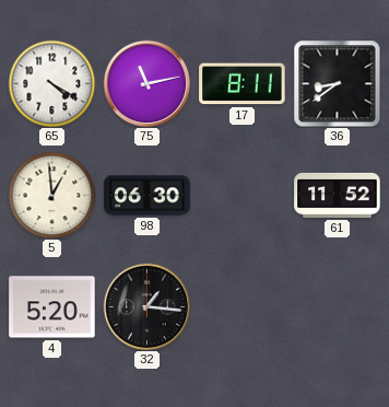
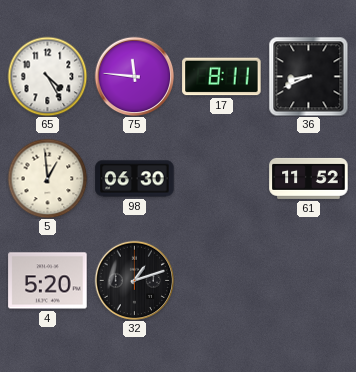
65: 4:20 -> 4:25
75: 11:13 -> 11:46
36: 8:39 -> 8:41
32: 1:16 -> 1:12
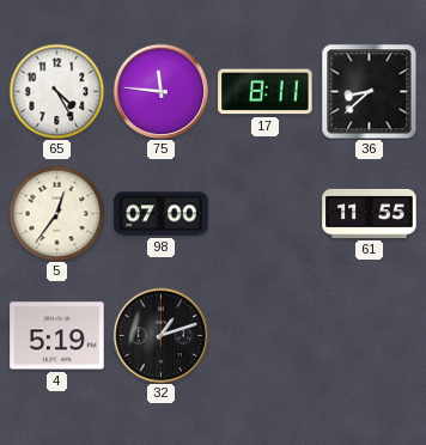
36: 8:41 -> 8:38
5: 12:59 -> 12:36
98: 06:30 -> 07:00
61: 11:52 -> 11:55
4: 5:20 -> 5:19
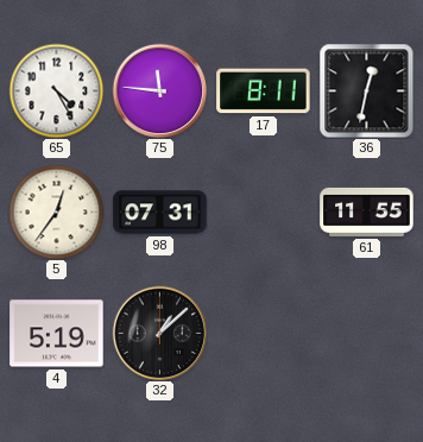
36: 8:38 -> 12:32
98: 07:00 -> 07:31
32: 1:12 -> 1:08
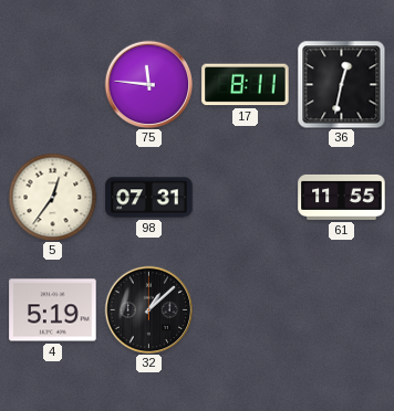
65: 4:25 -> none
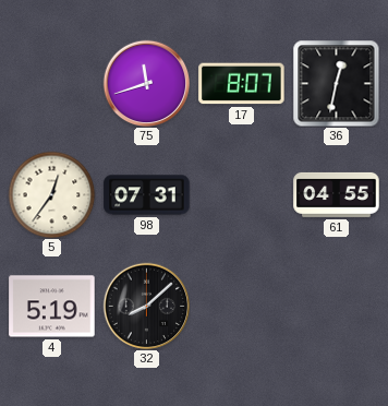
75: 11:46 -> 11:42
17: 8:11 -> 8:07
61: 11:55 -> 04:55
32: 1:08 -> 8:08
